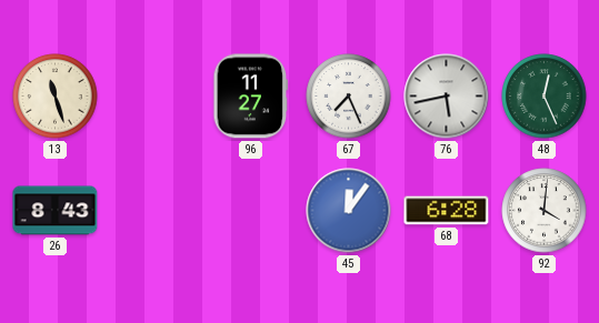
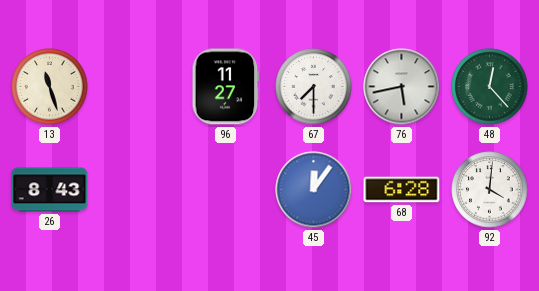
67: 7:26 -> 7:30
48: 12:26 -> 12:23
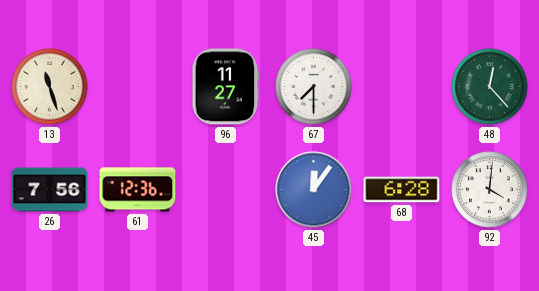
76: 5:43 -> none
26: 8:43 -> 7:56
61: none -> 12:36
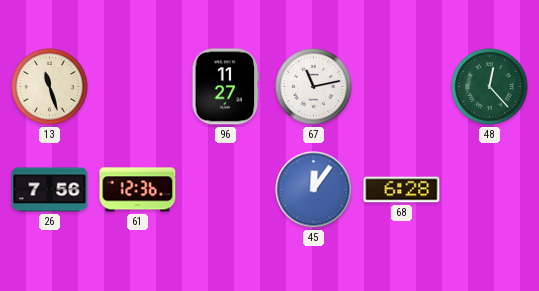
67: 7:30 -> 11:13
92: 4:01 -> none
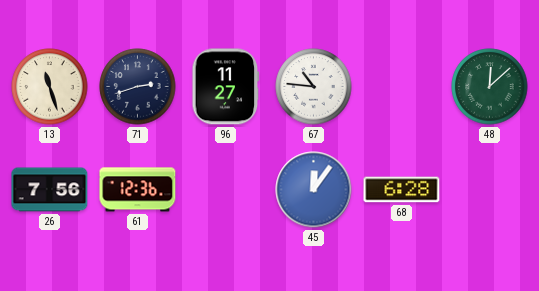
71: none -> 2:42
67: 11:13 -> 10:46
48: 12:23 -> 12:08
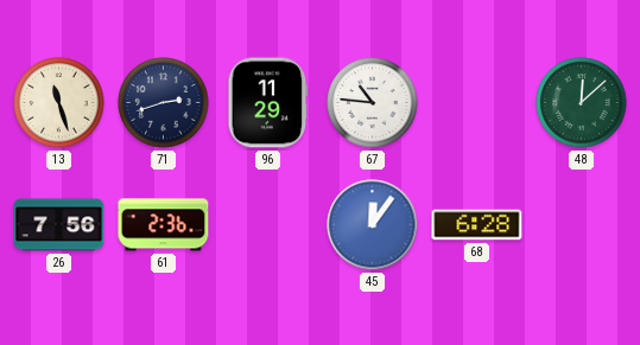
96: 11:27 -> 11:29
61: 12:36 -> 2:36
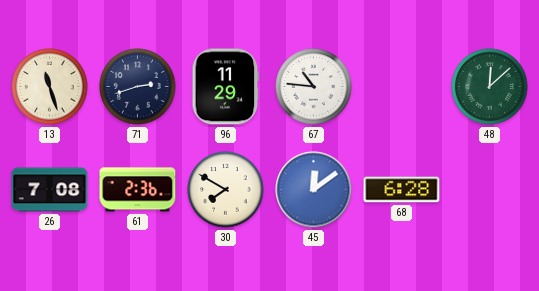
26: 7:56 -> 7:08
30: none -> 7:50
45: 12:06 -> 12:09
